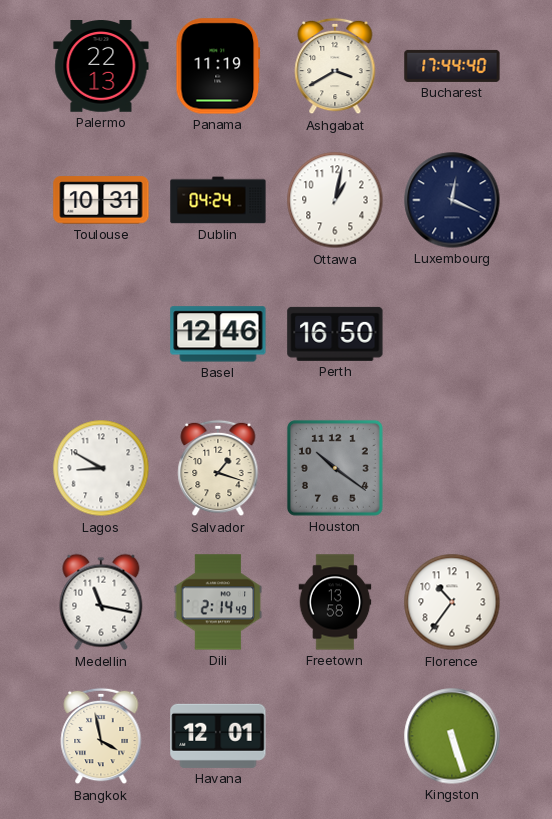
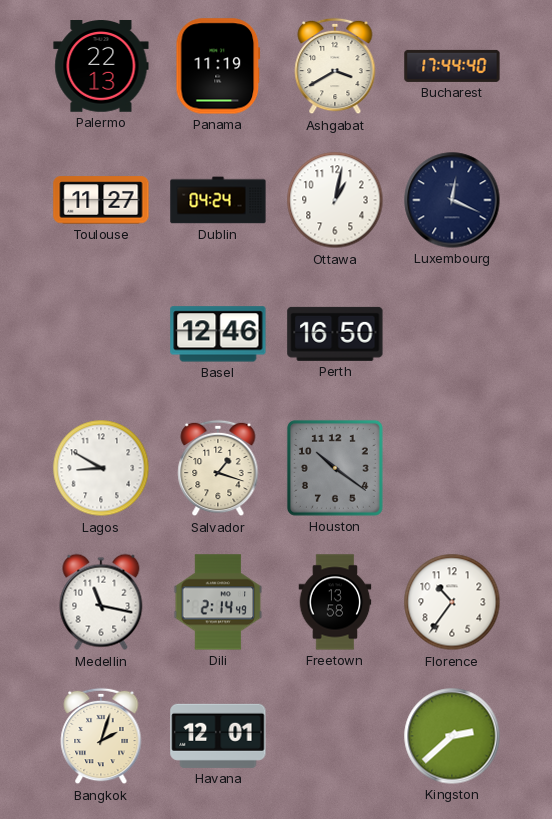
Toulouse: 10:31 -> 11:27
Bangkok: 3:58 -> 2:03
Kingston: 5:27 -> 2:38
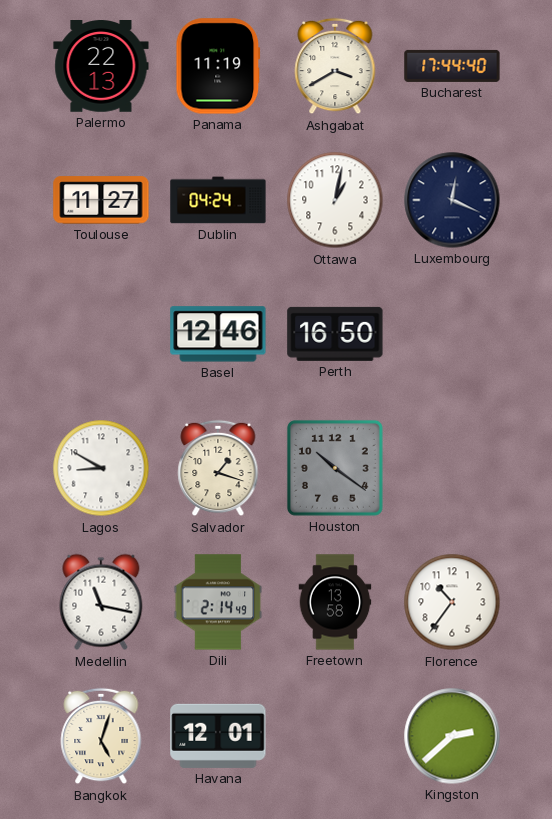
Bangkok: 2:03 -> 5:03
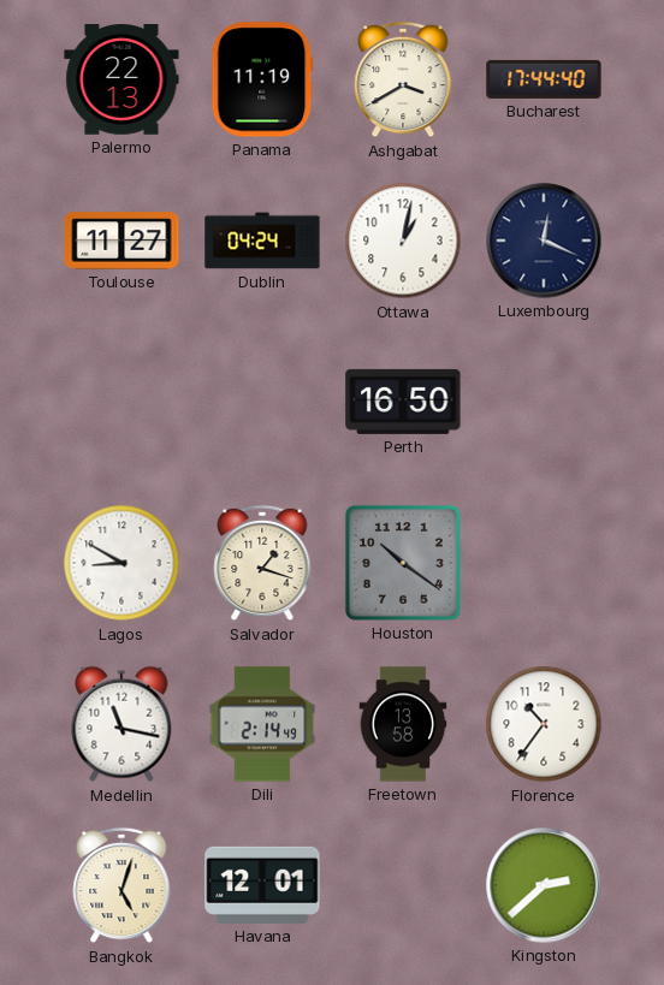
Basel: 12:46 -> none
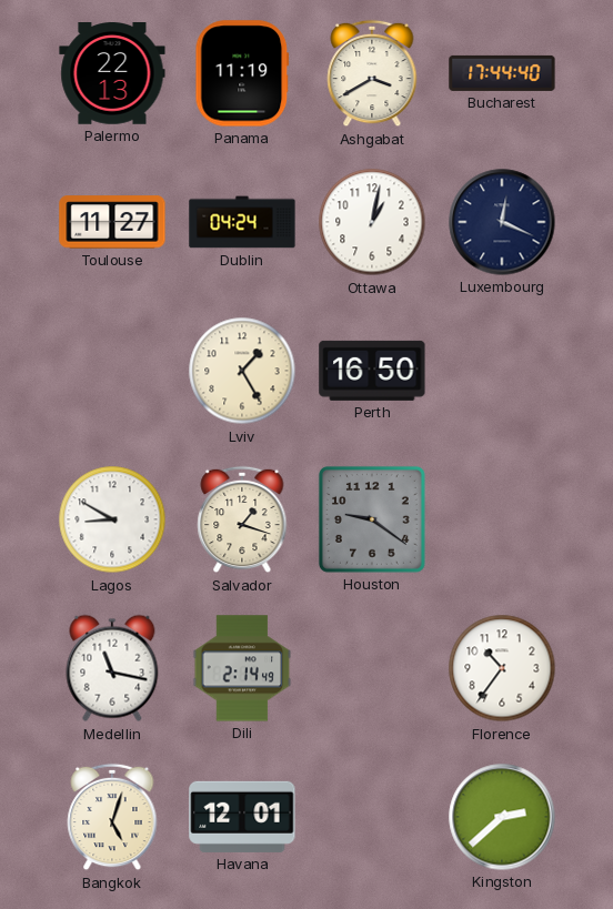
Lviv: none -> 1:25
Houston: 10:21 -> 9:21
Freetown: 13:58 -> none
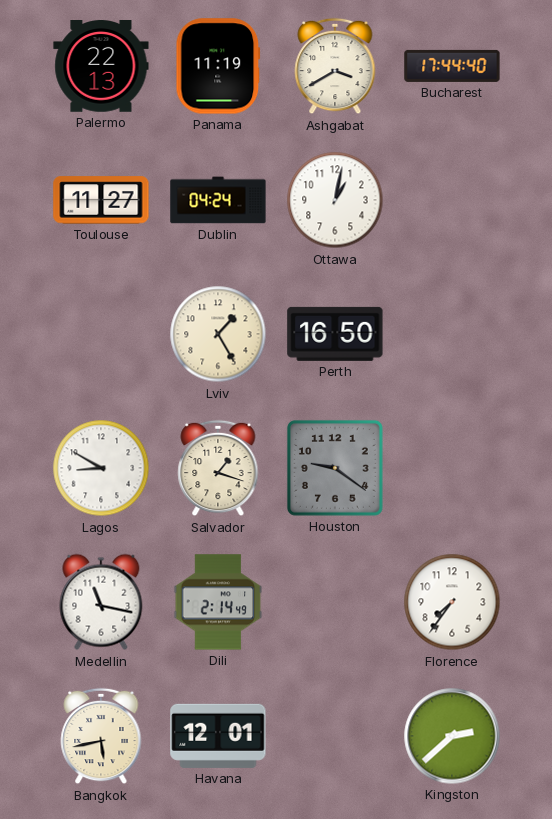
Luxembourg: 12:19 -> none
Florence: 10:36 -> 7:36
Bangkok: 5:03 -> 5:43
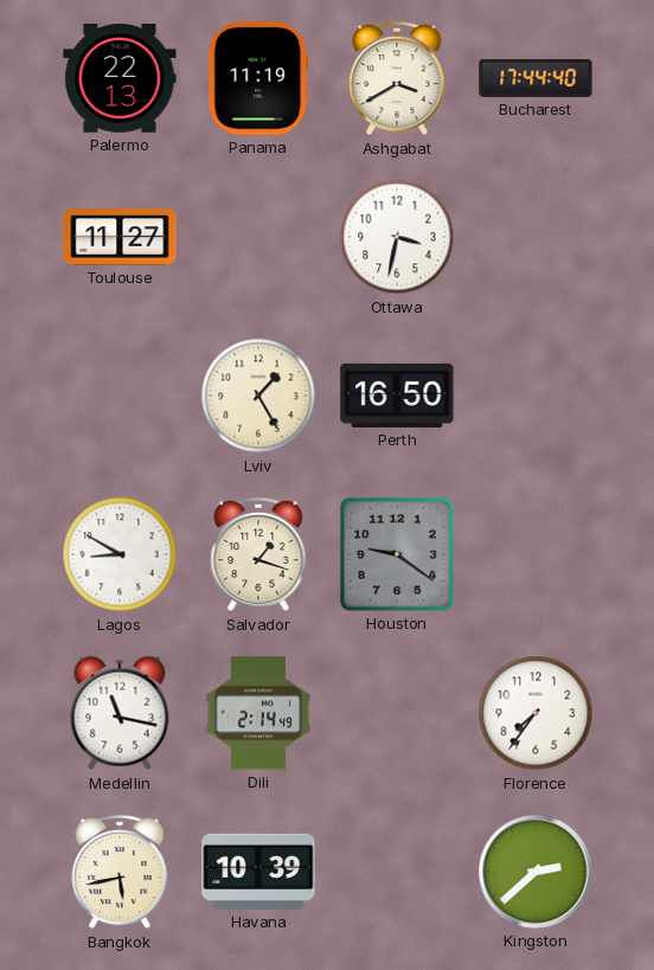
Dublin: 04:24 -> none
Ottawa: 1:02 -> 3:32
Havana: 12:01 -> 10:39
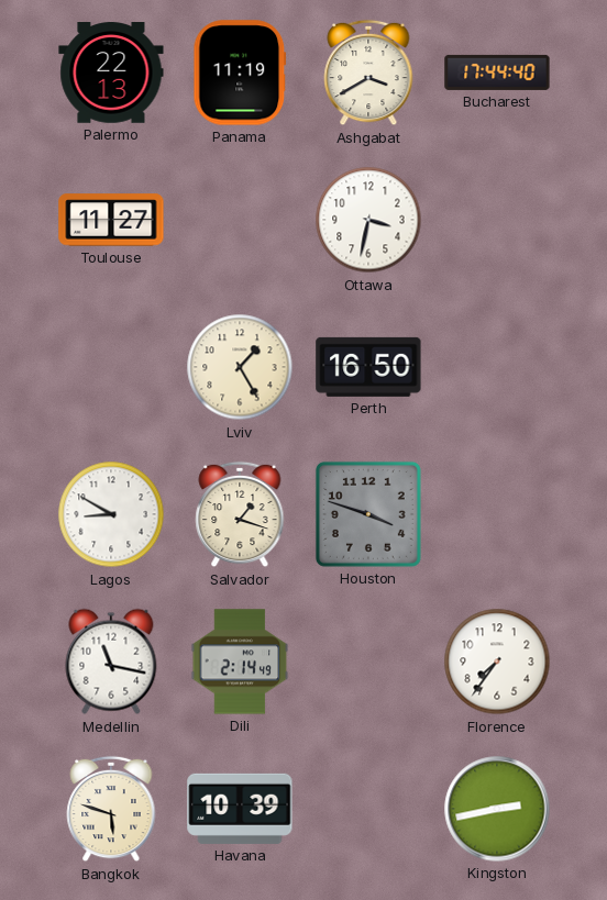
Houston: 9:21 -> 3:48
Bangkok: 5:43 -> 5:48
Kingston: 2:38 -> 2:43
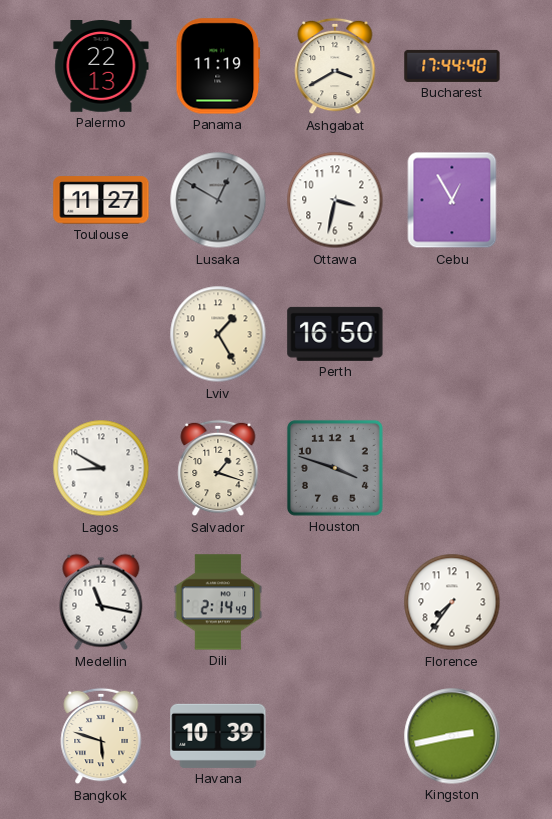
Lusaka: none -> 12:50
Cebu: none -> 12:55
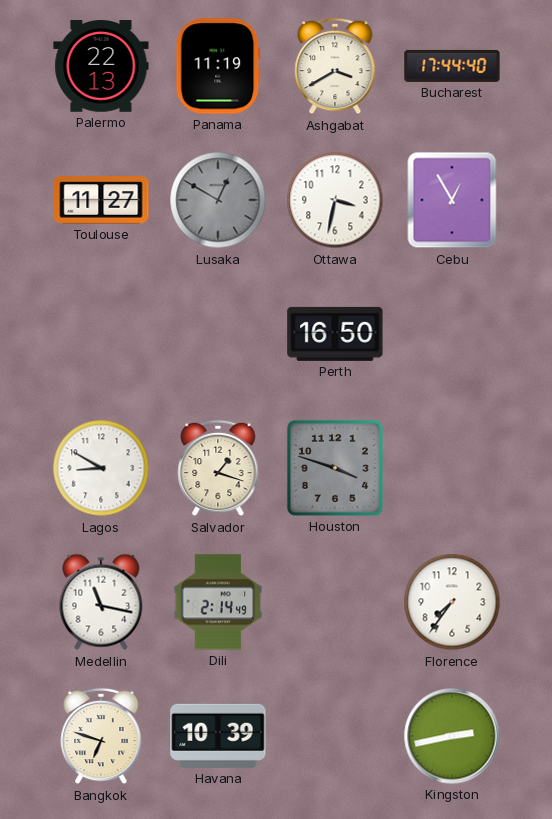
Lviv: 1:25 -> none
Bangkok: 5:48 -> 6:48
